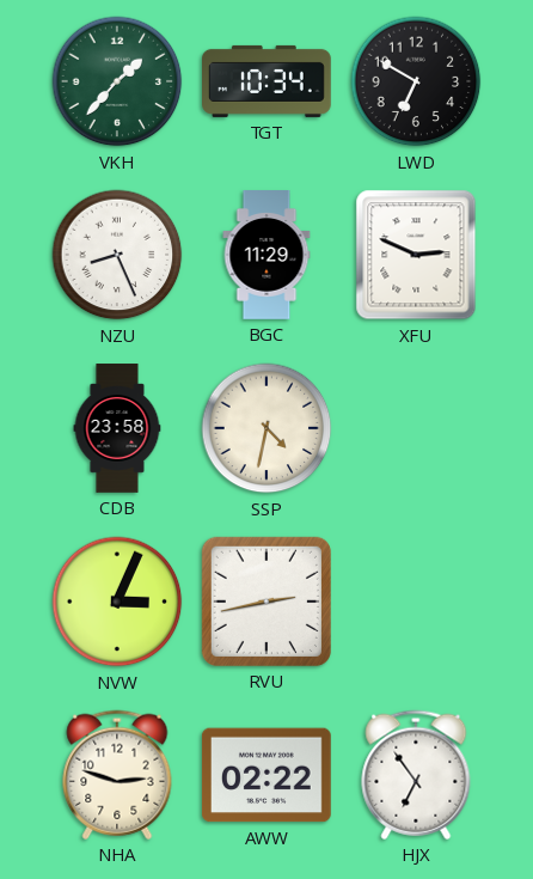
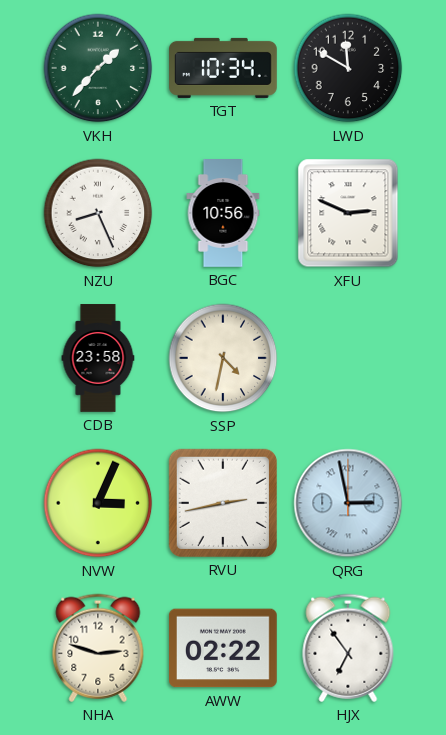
LWD: 6:50 -> 11:50
BGC: 11:29 -> 10:56
QRG: none -> 2:58
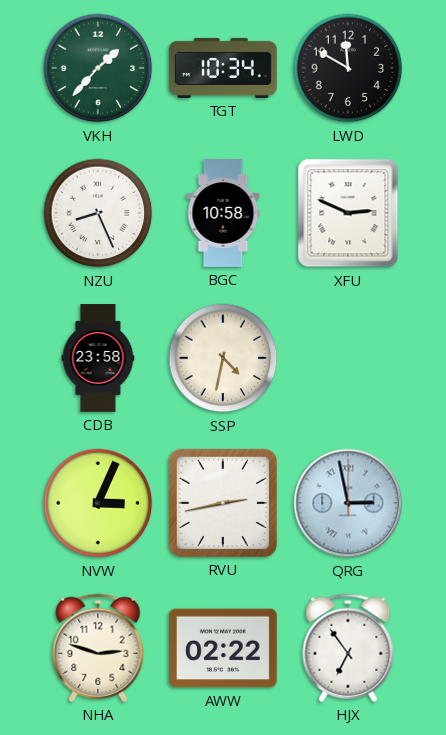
BGC: 10:56 -> 10:58
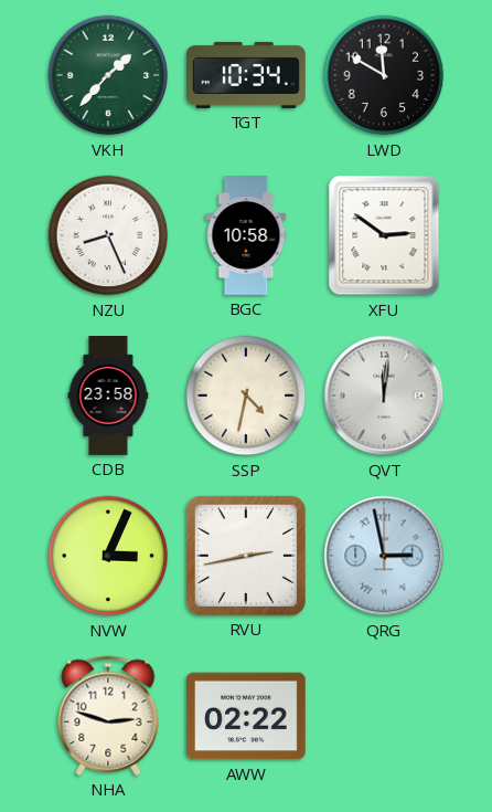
XFU: 2:49 -> 2:51
QVT: none -> 12:01
HJX: 6:54 -> none
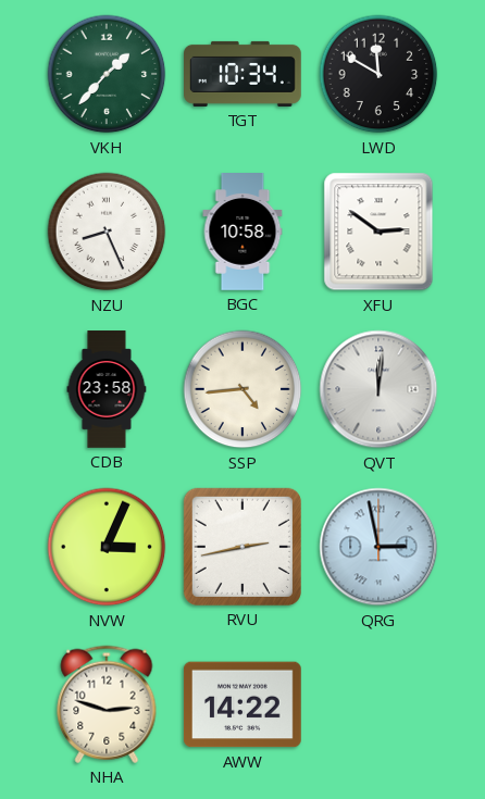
SSP: 4:32 -> 4:44
AWW: 02:22 -> 14:22
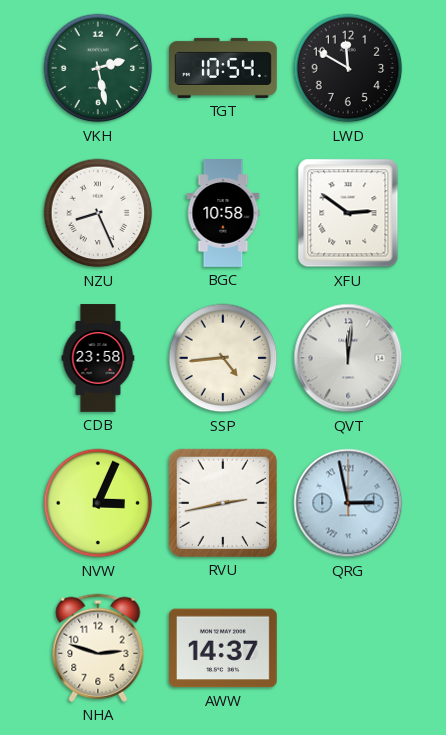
VKH: 1:37 -> 2:28
TGT: 10:34 -> 10:54
AWW: 14:22 -> 14:37
